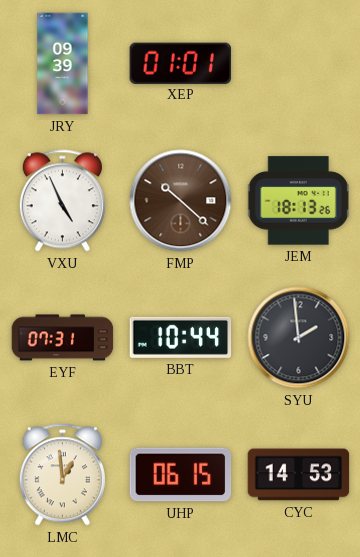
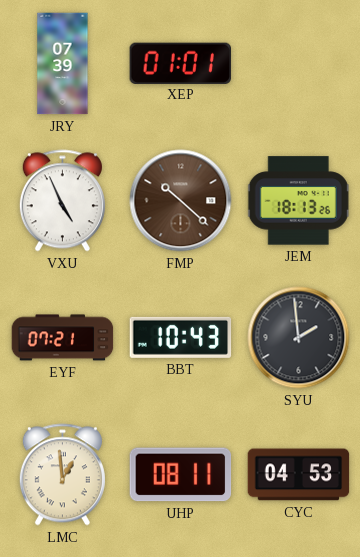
JRY: 09:39 -> 07:39
EYF: 07:31 -> 07:21
BBT: 10:44 -> 10:43
UHP: 06:15 -> 08:11
CYC: 14:53 -> 04:53
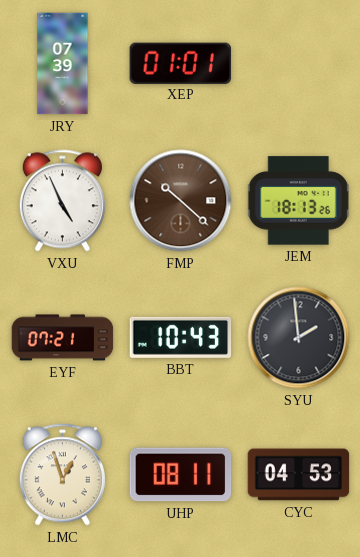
LMC: 12:59 -> 12:57
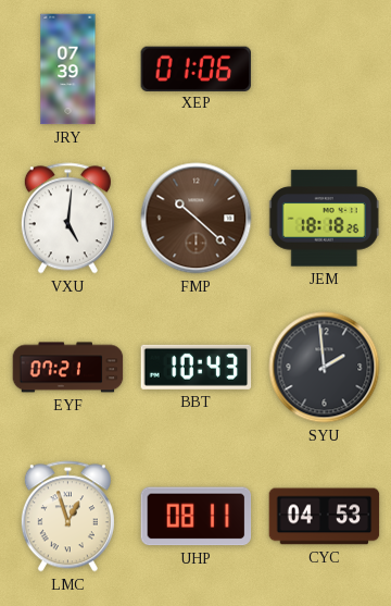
XEP: 01:01 -> 01:06
VXU: 4:56 -> 5:01
JEM: 18:13 -> 18:18
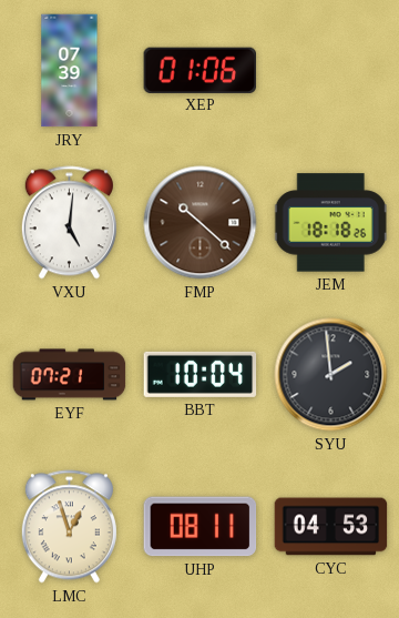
BBT: 10:43 -> 10:04
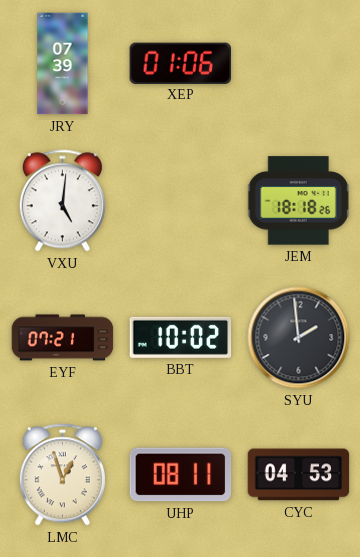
FMP: 10:22 -> none
BBT: 10:04 -> 10:02
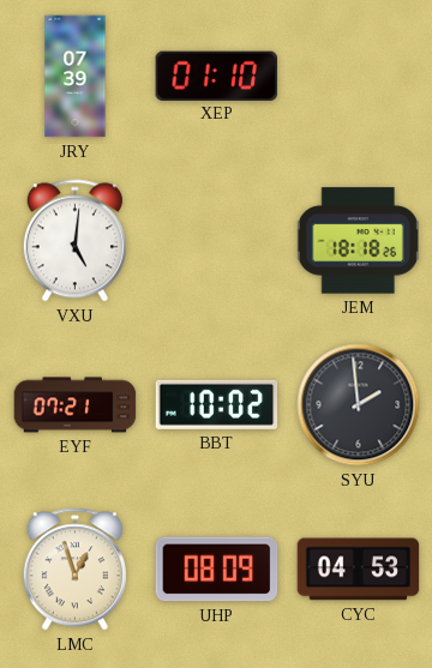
XEP: 01:06 -> 01:10
UHP: 08:11 -> 08:09
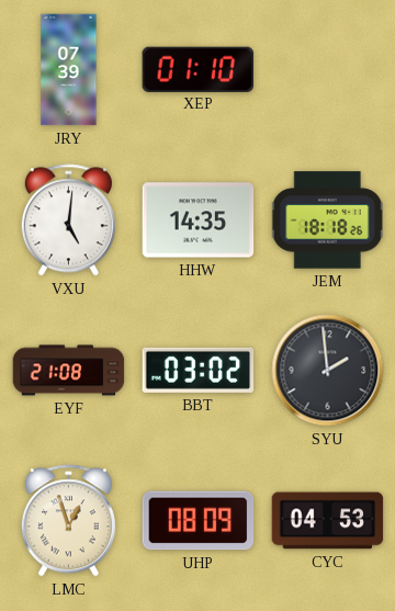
HHW: none -> 14:35
EYF: 07:21 -> 21:08
BBT: 10:02 -> 03:02
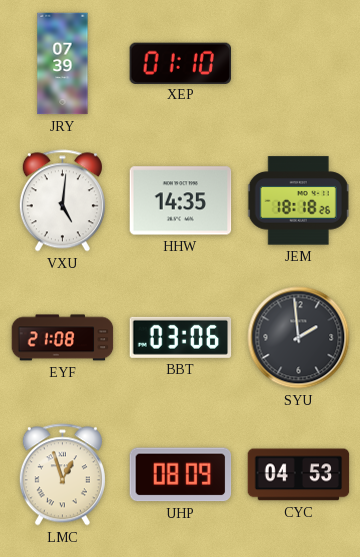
BBT: 03:02 -> 03:06
